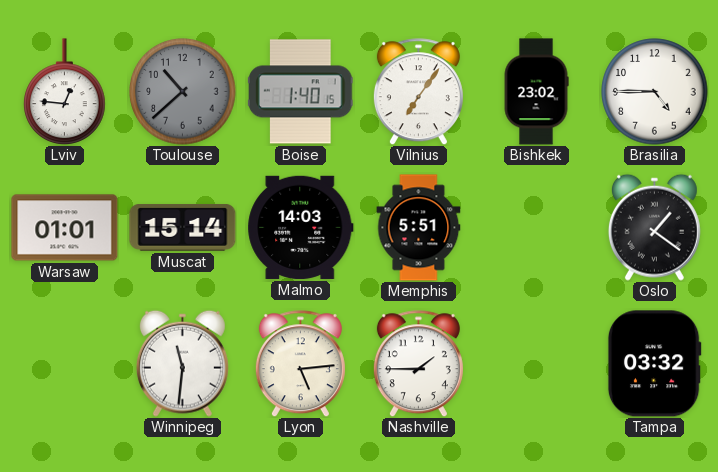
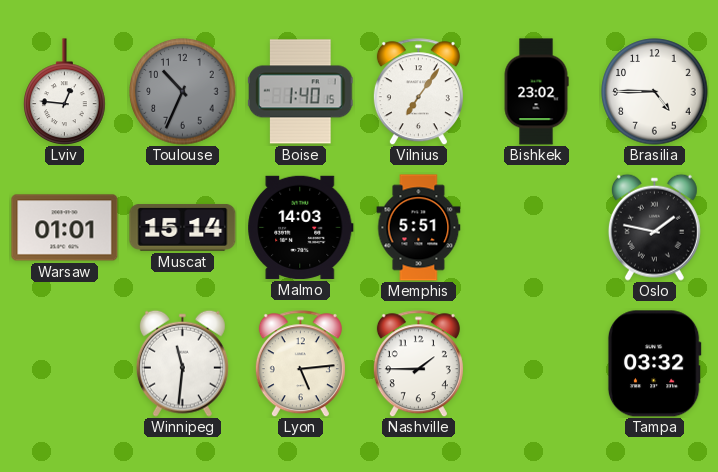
Toulouse: 10:38 -> 10:34
Oslo: 1:21 -> 1:47
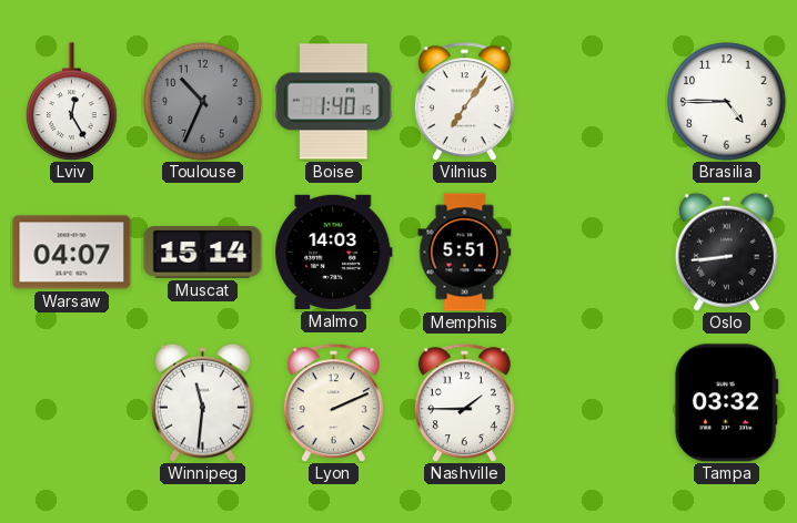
Lviv: 12:46 -> 12:25
Bishkek: 23:02 -> none
Warsaw: 01:01 -> 04:07
Oslo: 1:47 -> 8:44
Lyon: 5:14 -> 2:11
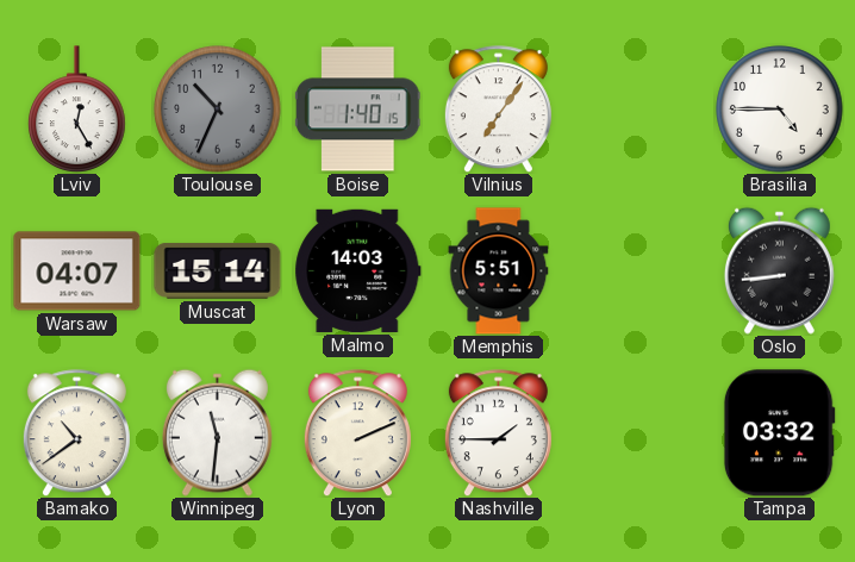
Bamako: none -> 10:39
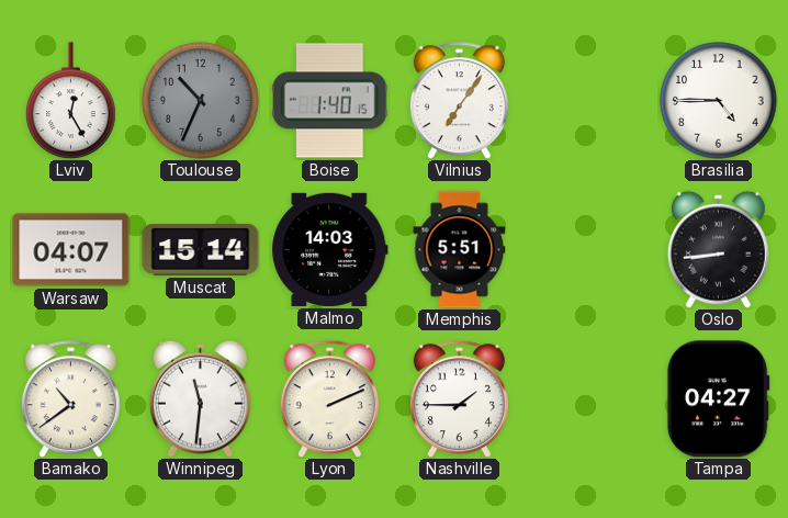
Tampa: 03:32 -> 04:27
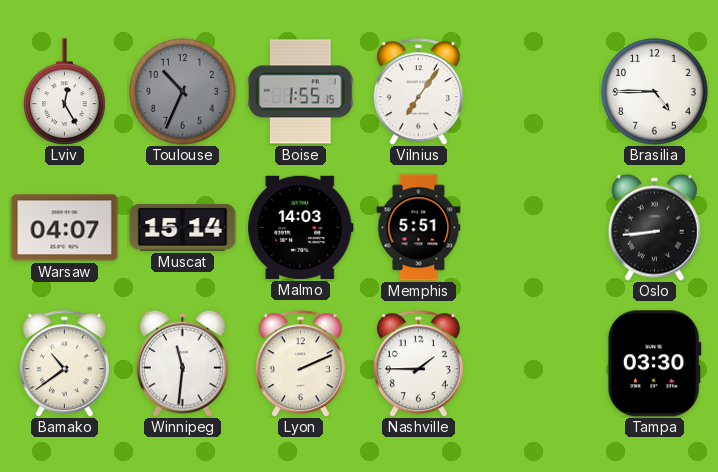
Boise: 1:40 -> 1:55
Tampa: 04:27 -> 03:30
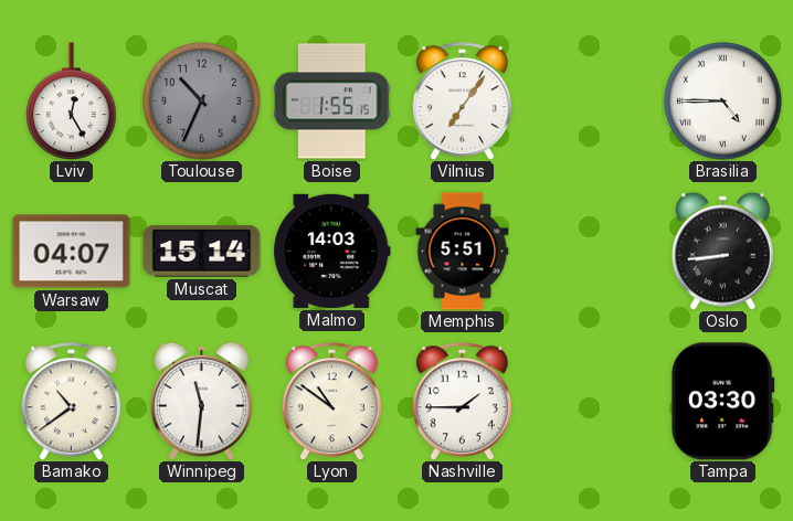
Brasilia numerals: Arabic -> Roman
Lyon: 2:11 -> 10:51
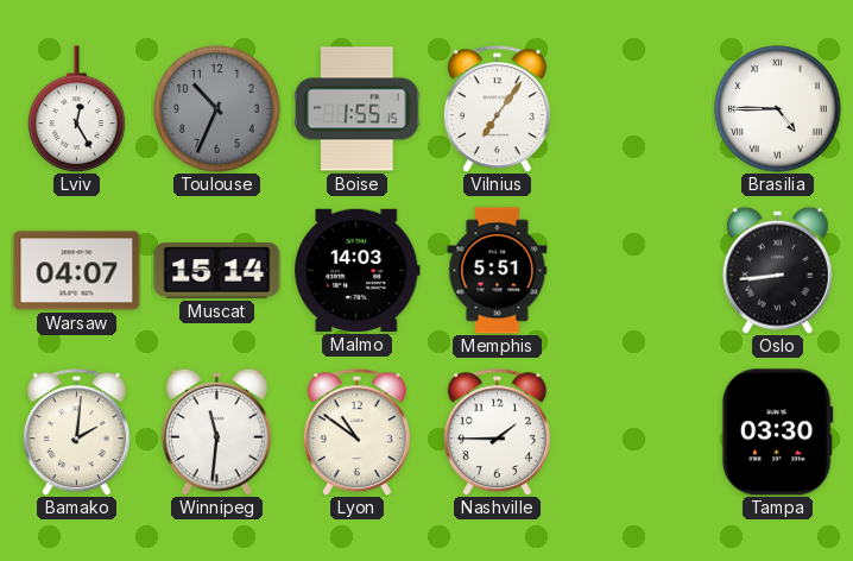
Bamako: 10:39 -> 2:01
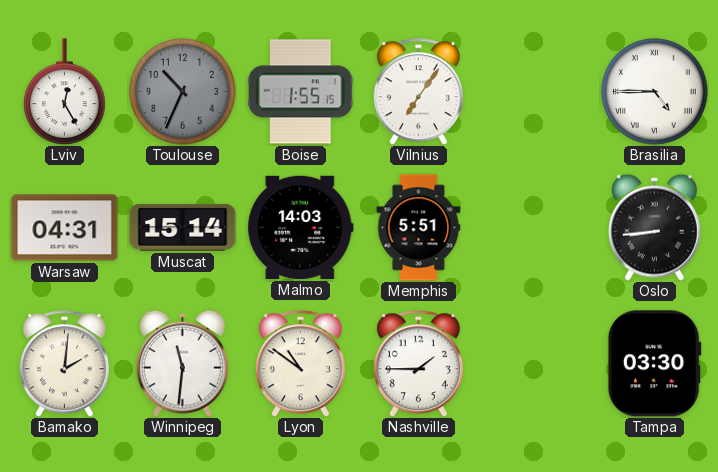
Warsaw: 04:07 -> 04:31
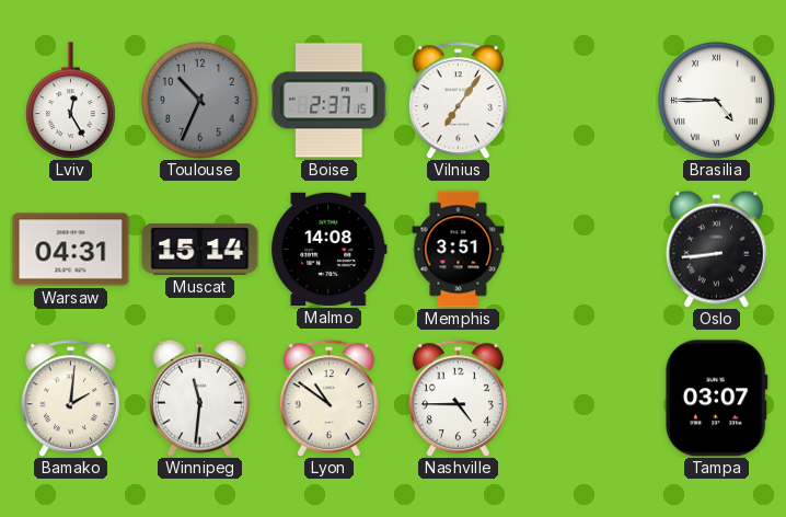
Boise: 1:55 -> 2:37
Malmo: 14:03 -> 14:08
Memphis: 5:51 -> 3:51
Nashville: 1:45 -> 4:45
Tampa: 03:30 -> 03:07
